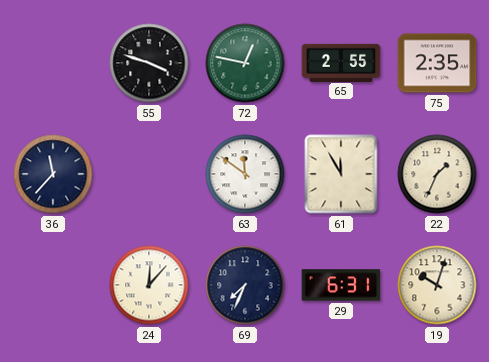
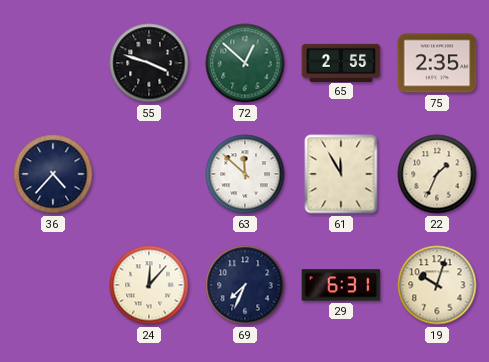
72: 12:47 -> 12:52
36: 11:37 -> 4:37
63: 11:51 -> 11:52
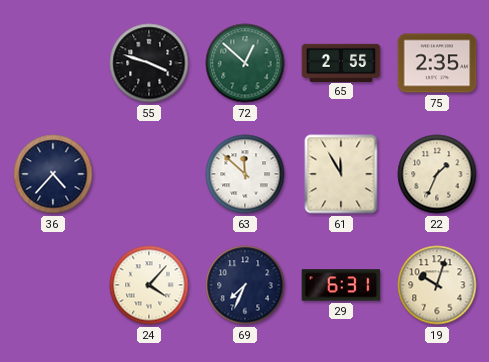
24: 12:07 -> 4:07
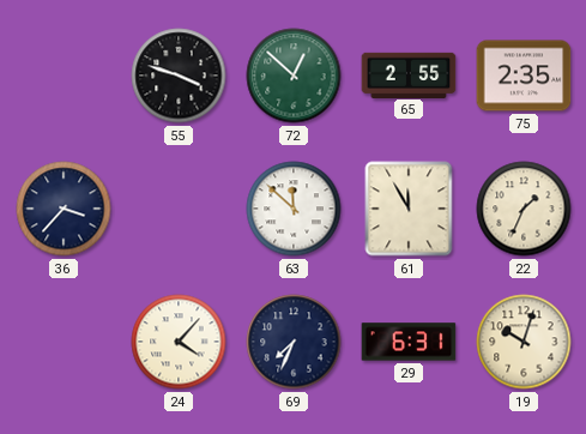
36: 4:37 -> 3:37
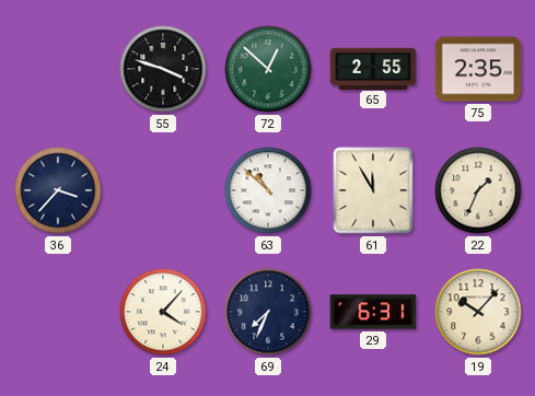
63: 11:52 -> 10:52
19: 10:03 -> 10:07
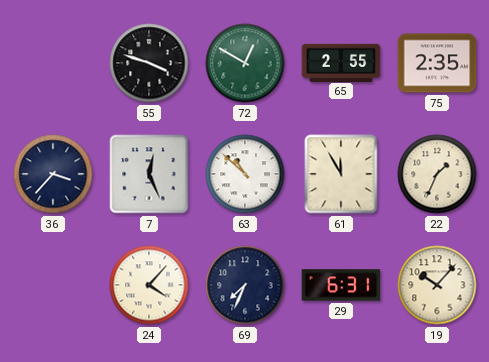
72: 12:52 -> 12:50
7: none -> 12:26
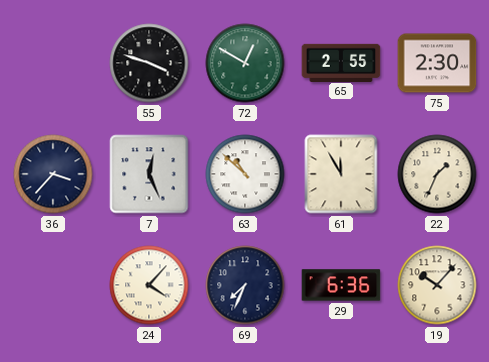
75: 2:35 -> 2:30
29: 6:31 -> 6:36
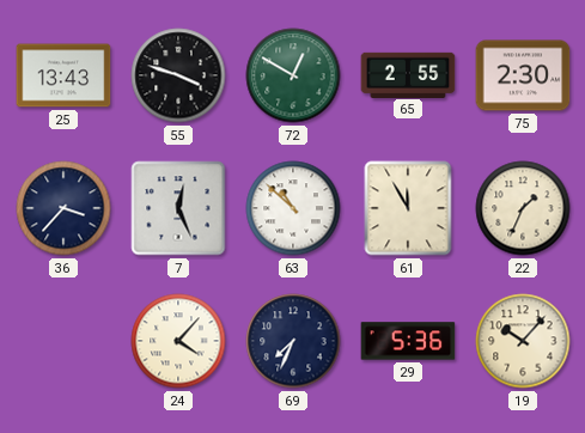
25: none -> 13:43
29: 6:36 -> 5:36
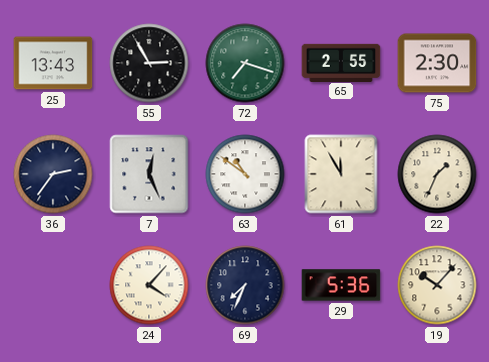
55: 3:48 -> 2:55
72: 12:50 -> 7:18
36: 3:37 -> 2:36
63: 10:52 -> 10:51
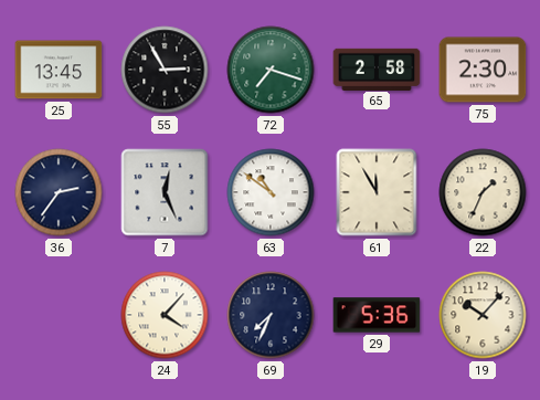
25: 13:43 -> 13:45
65: 2:55 -> 2:58
